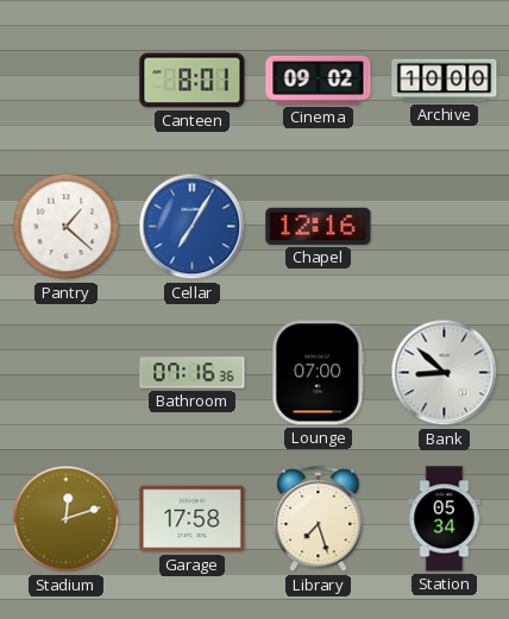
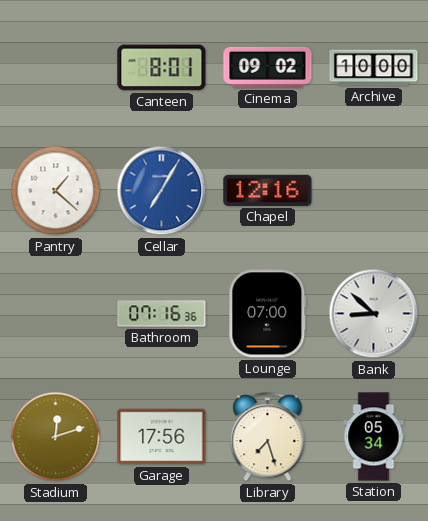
Garage: 17:58 -> 17:56
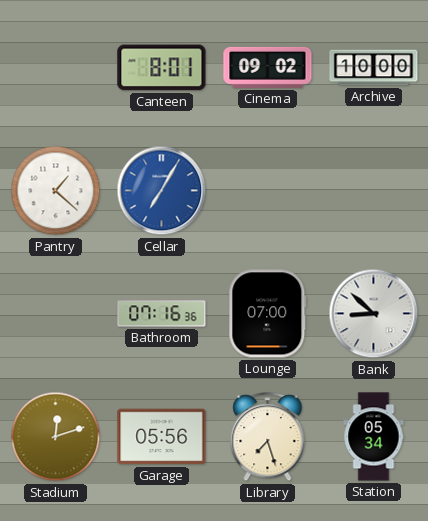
Chapel: 12:16 -> none
Garage: 17:56 -> 05:56
